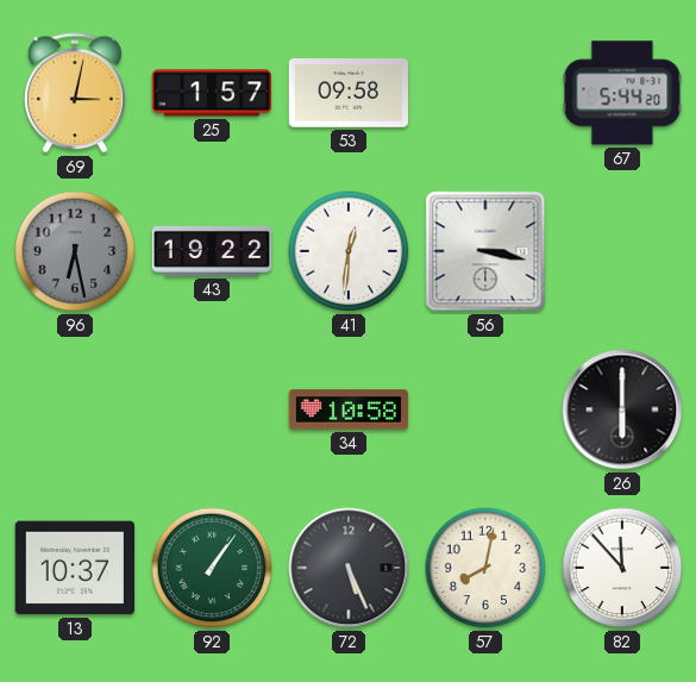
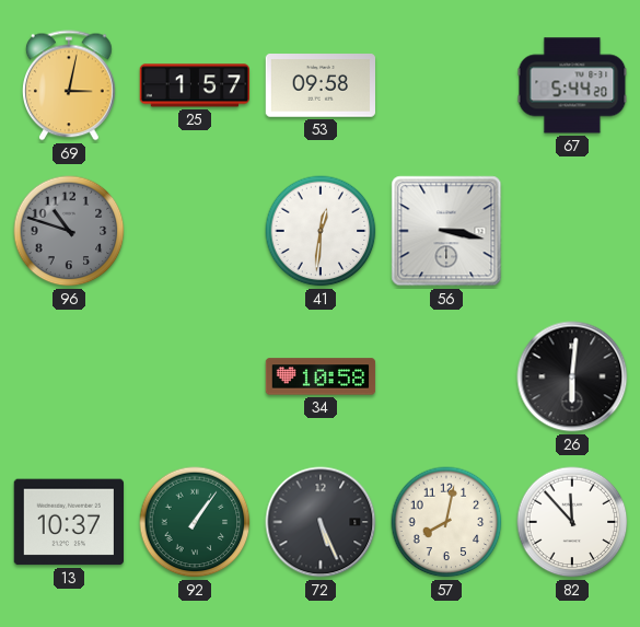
96: 6:28 -> 10:48
43: 19:22 -> none
26: 6:00 -> 6:01
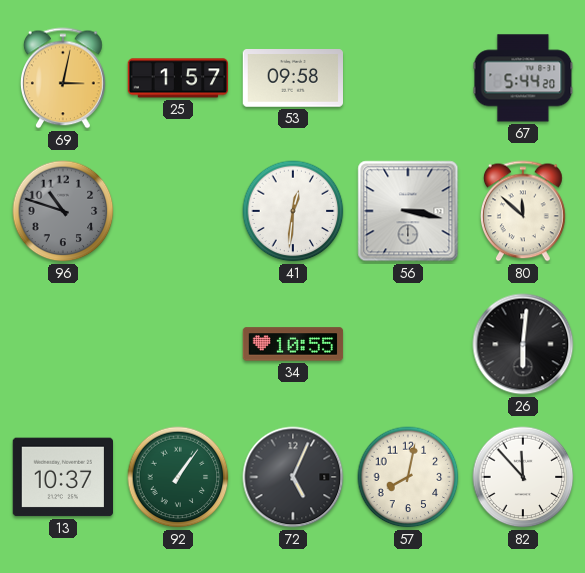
80: none -> 11:52
34: 10:58 -> 10:55
72: 5:26 -> 5:04
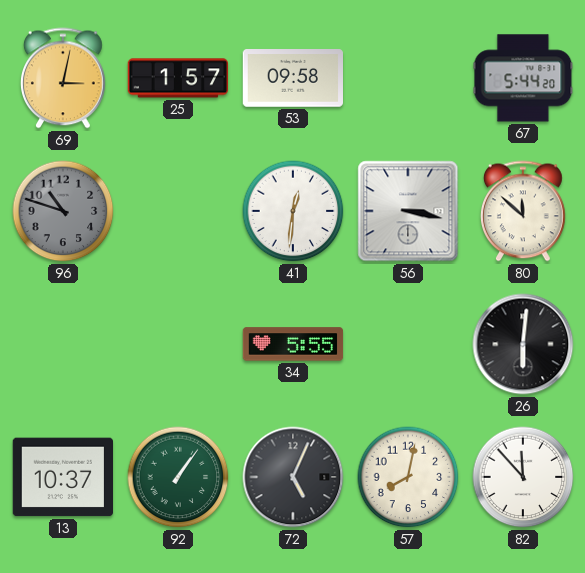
34: 10:55 -> 5:55
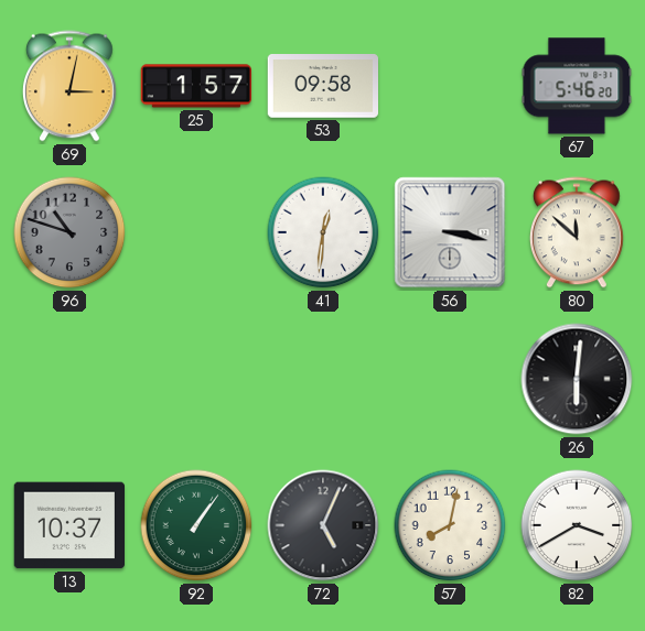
67: 5:44 -> 5:46
34: 5:55 -> none
82: 11:53 -> 3:40
